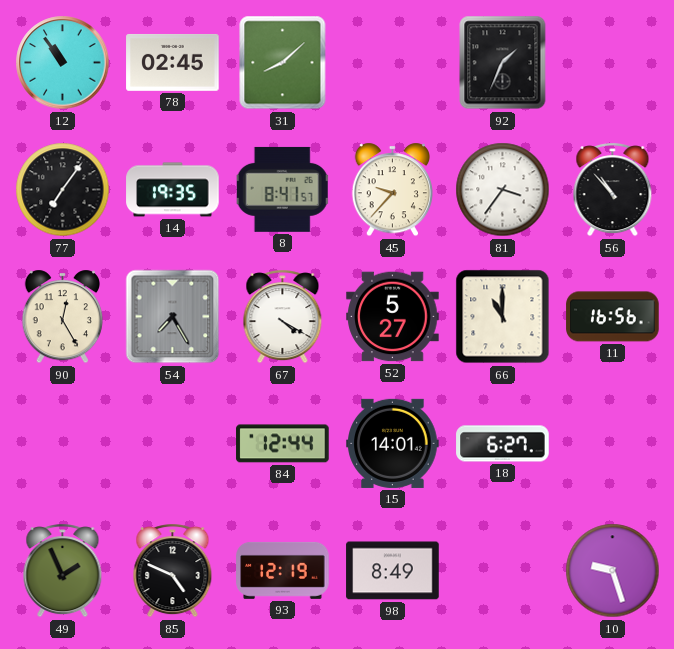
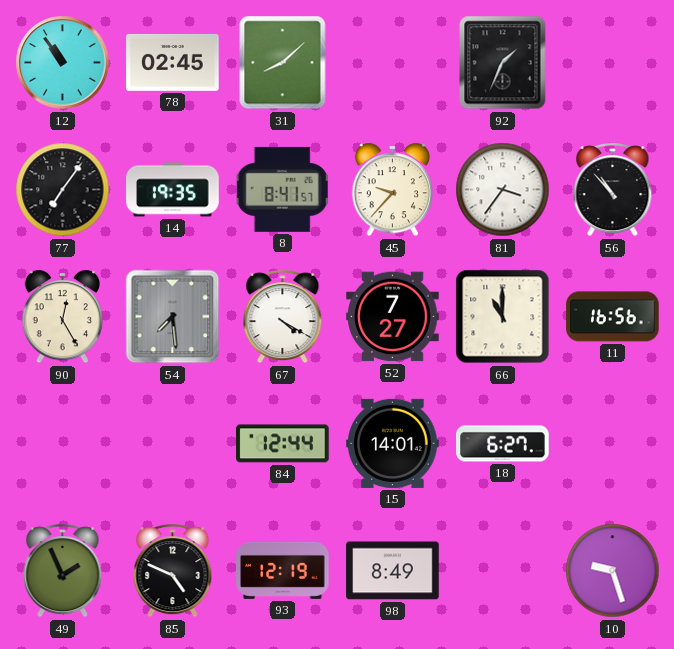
54: 7:25 -> 7:29
52: 5:27 -> 7:27
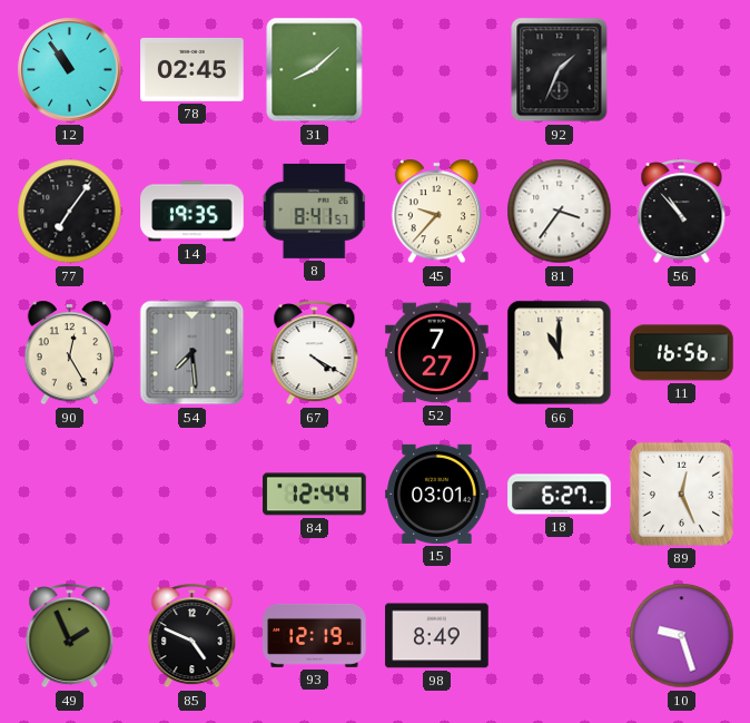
15: 14:01 -> 03:01
89: none -> 12:26
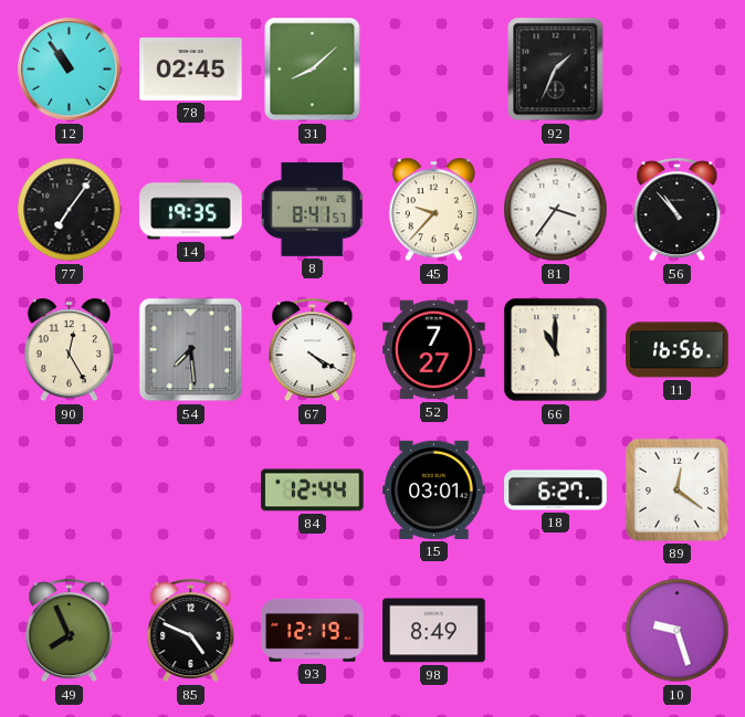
89: 12:26 -> 12:21
49: 1:56 -> 7:56
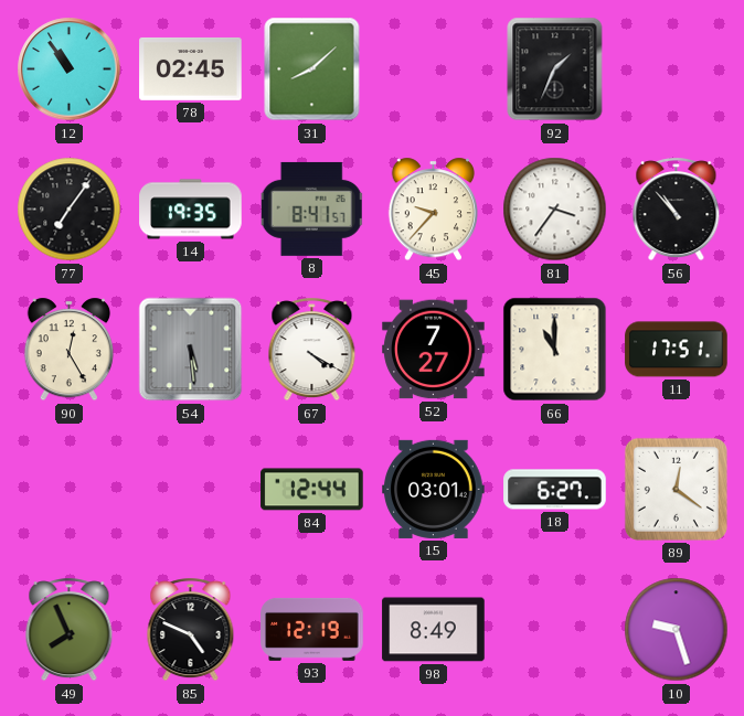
54: 7:29 -> 5:29
11: 16:56 -> 17:51
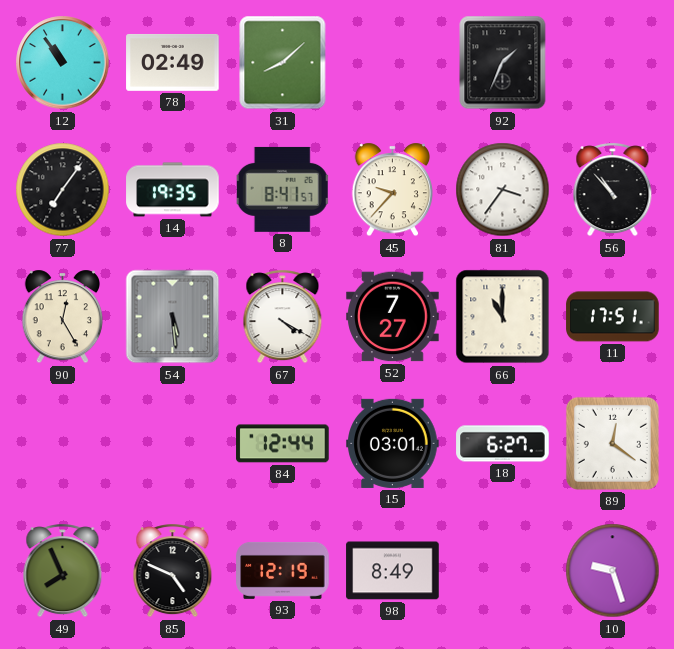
78: 02:45 -> 02:49
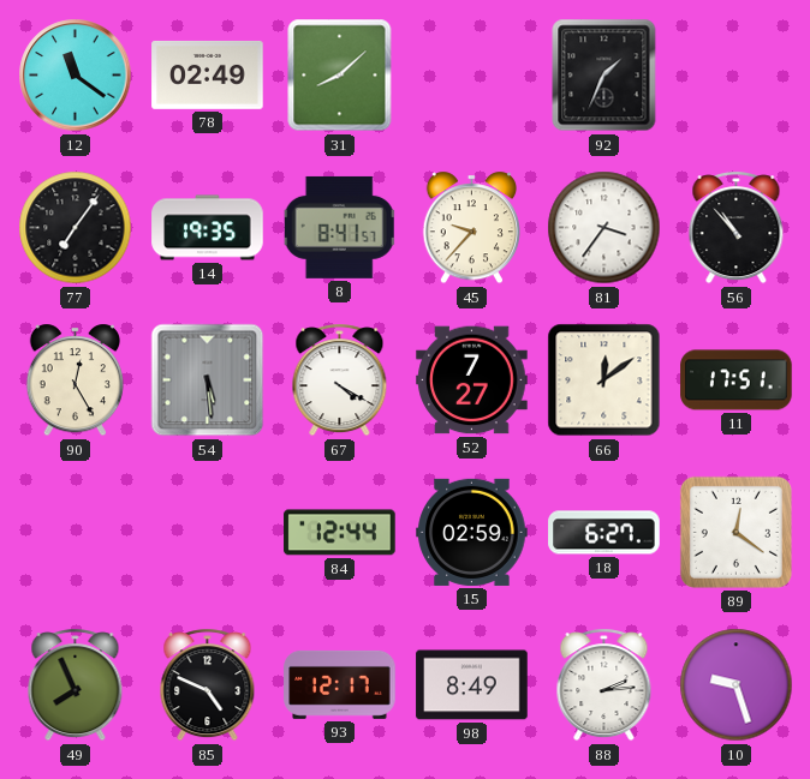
12: 10:54 -> 11:21
66: 11:00 -> 12:09
15: 03:01 -> 02:59
93: 12:19 -> 12:17
88: none -> 2:14
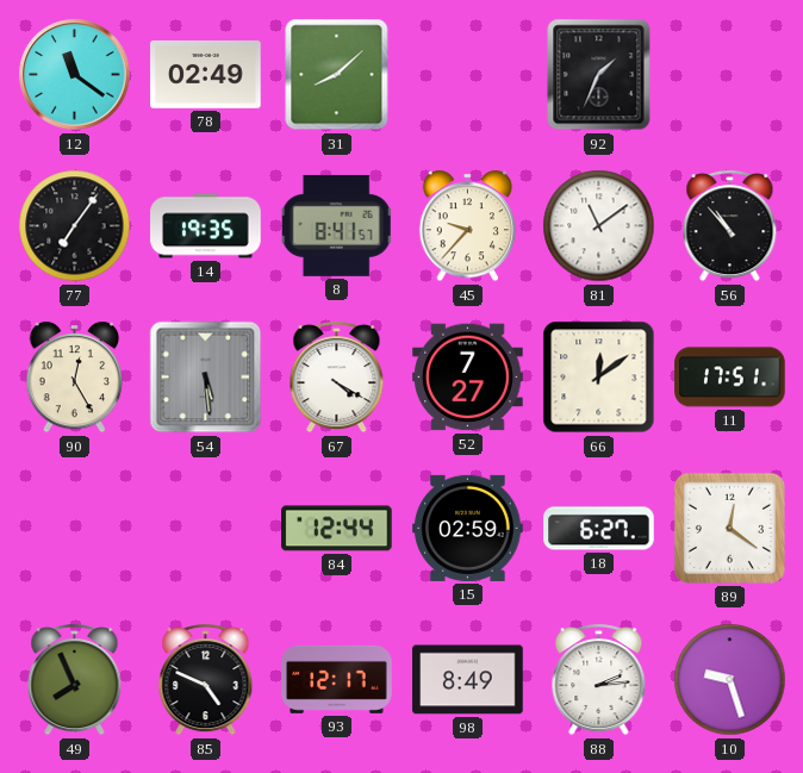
81: 3:36 -> 11:09
